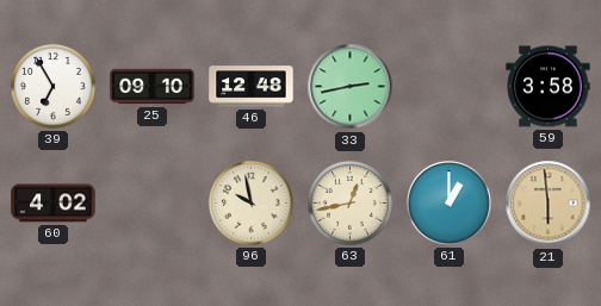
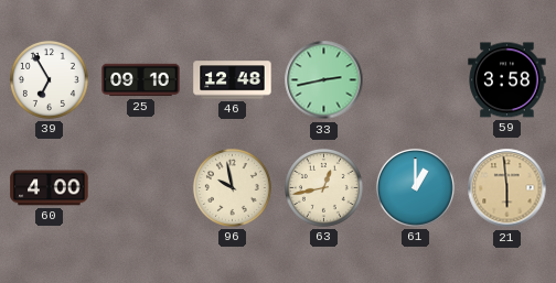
60: 4:02 -> 4:00
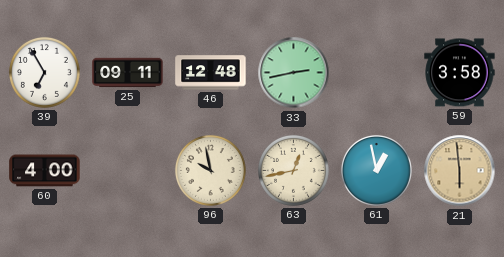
25: 09:10 -> 09:11
61: 1:00 -> 12:58
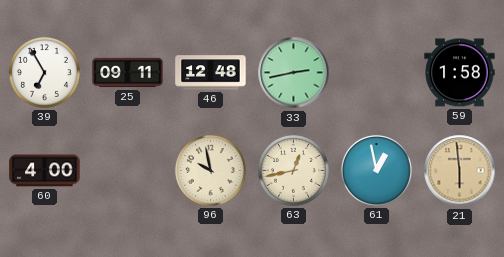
59: 3:58 -> 1:58
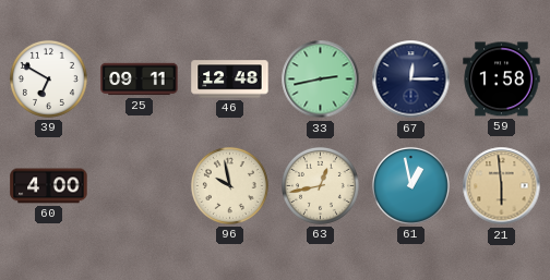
39: 6:55 -> 6:50
67: none -> 12:15
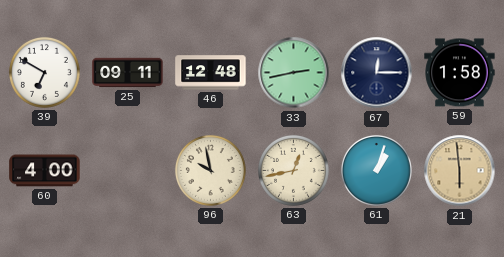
61: 12:58 -> 1:03
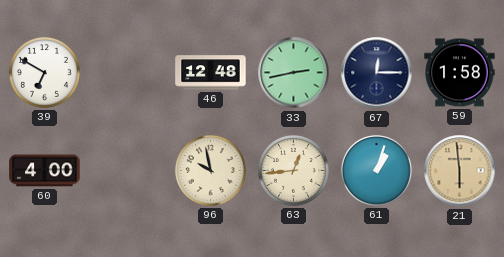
25: 09:11 -> none
63: 12:43 -> 12:44
